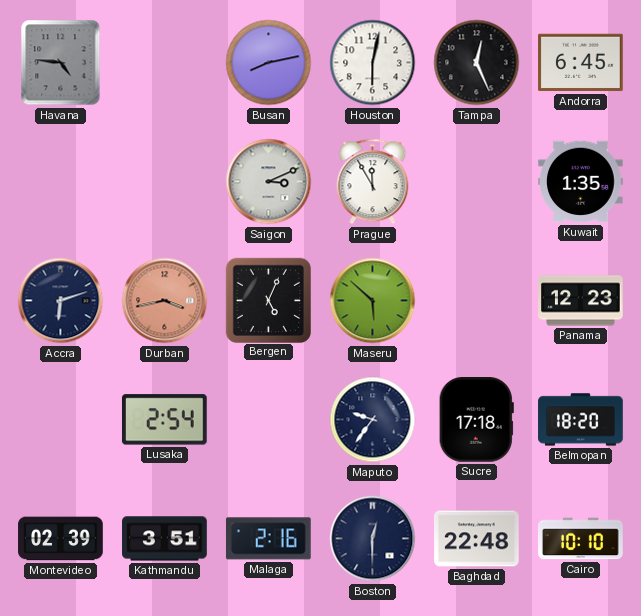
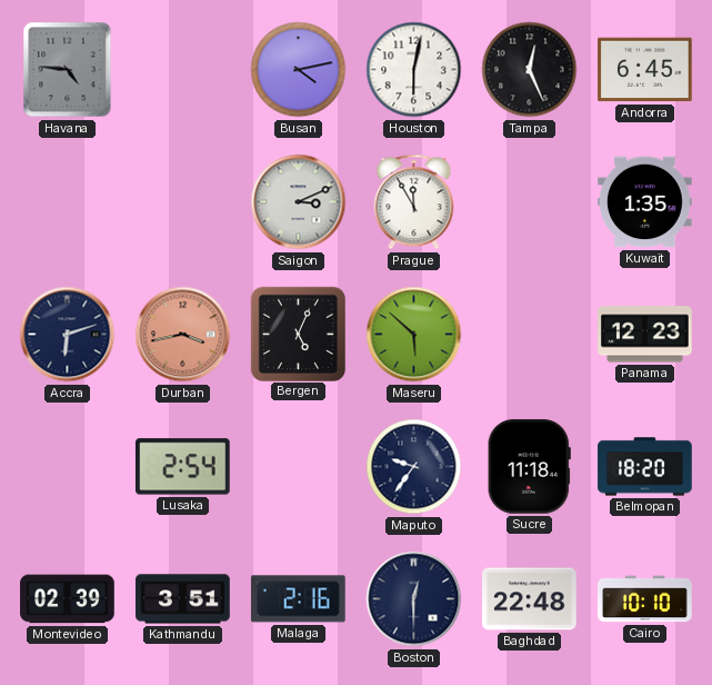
Busan: 8:13 -> 4:13
Sucre: 17:18 -> 11:18
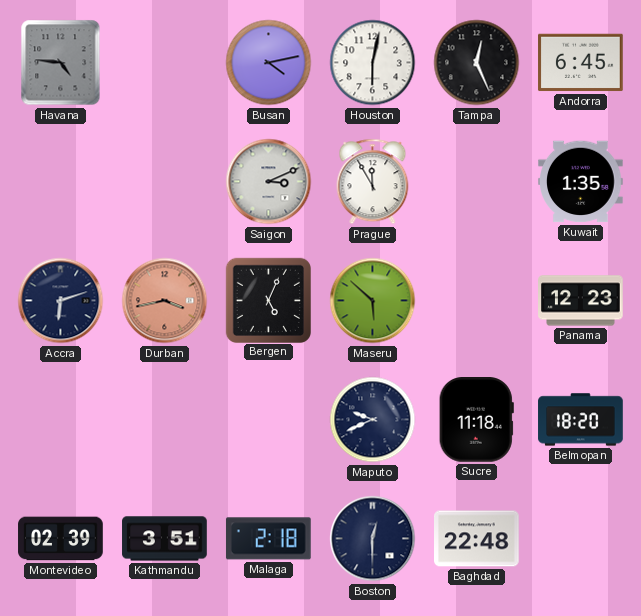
Lusaka: 2:54 -> none
Maputo: 9:36 -> 9:41
Malaga: 2:16 -> 2:18
Cairo: 10:10 -> none
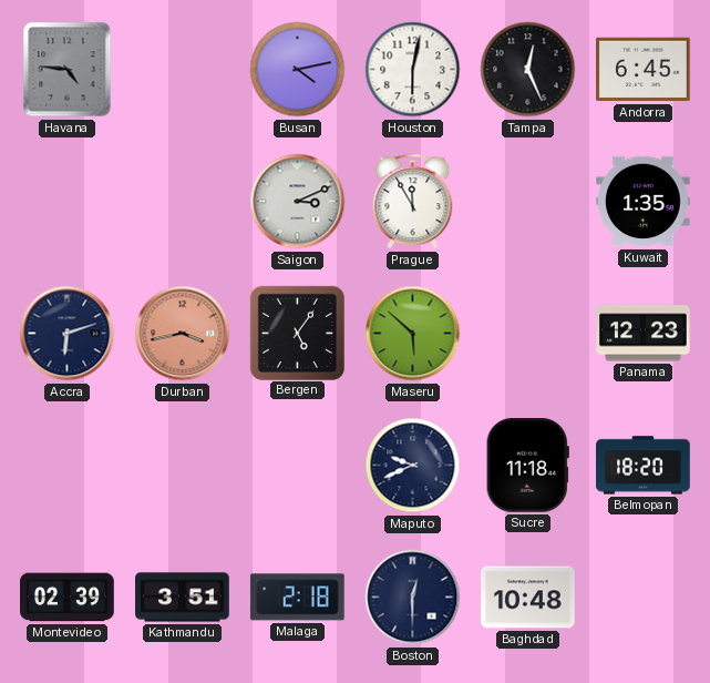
Bergen: 5:04 -> 5:06
Baghdad: 22:48 -> 10:48
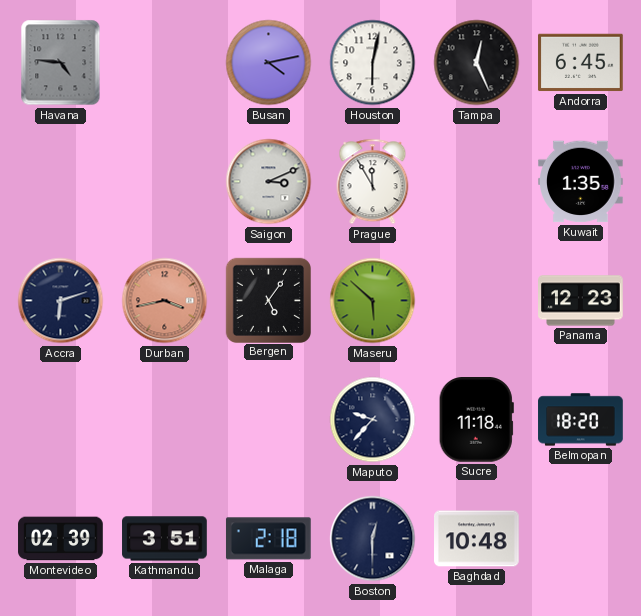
Maputo: 9:41 -> 9:37
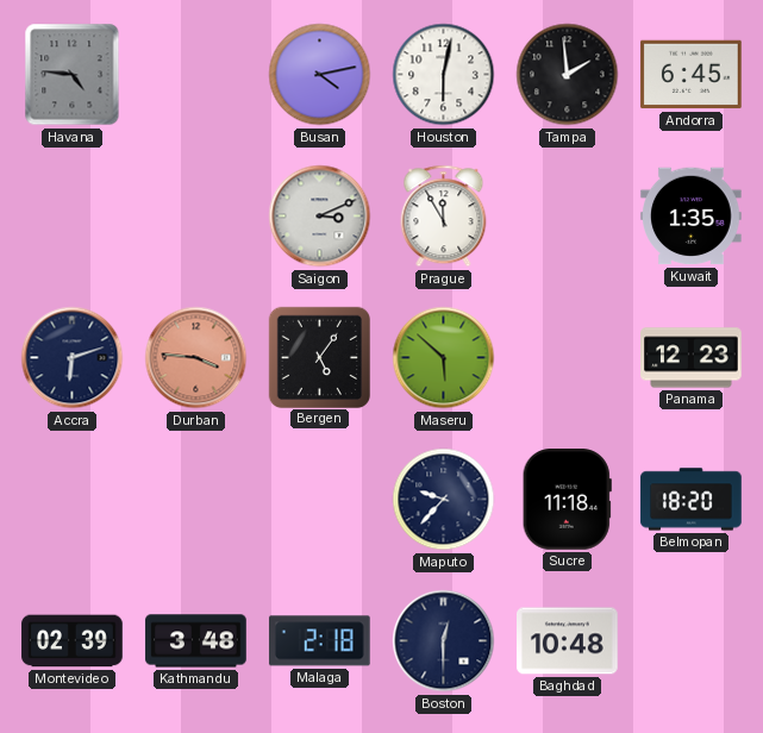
Tampa: 12:26 -> 1:59
Durban: 3:43 -> 3:46
Kathmandu: 3:51 -> 3:48
